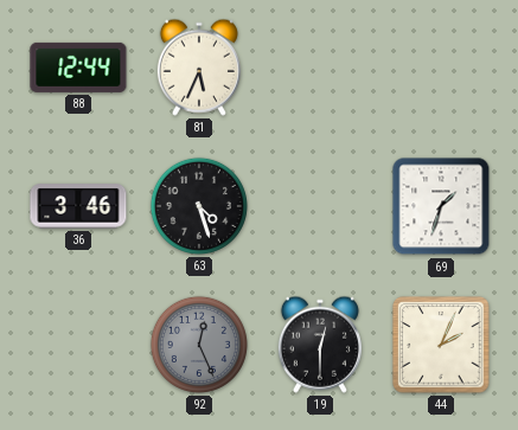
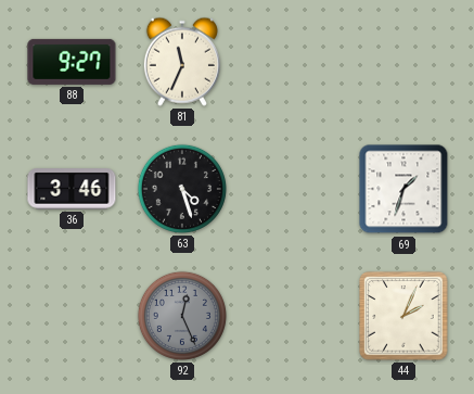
88: 12:44 -> 9:27
81: 5:34 -> 11:34
19: 12:30 -> none
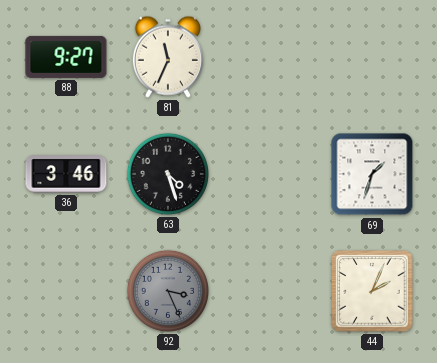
92: 12:26 -> 3:26
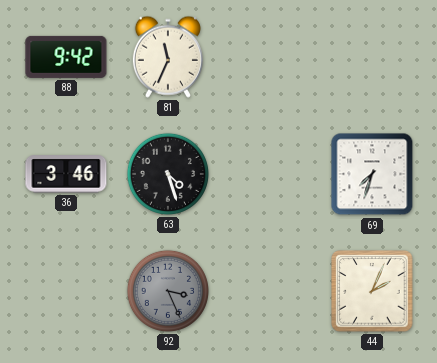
88: 9:27 -> 9:42
69: 1:33 -> 7:33
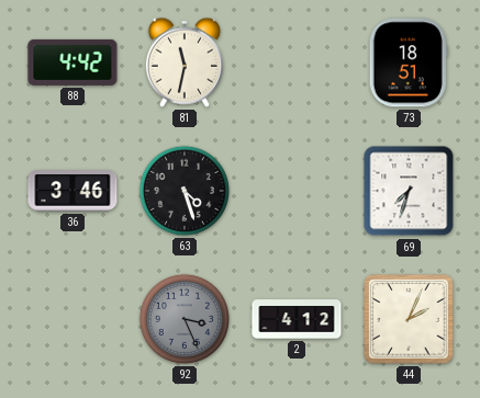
88: 9:42 -> 4:42
81: 11:34 -> 11:32
73: none -> 18:51
2: none -> 4:12
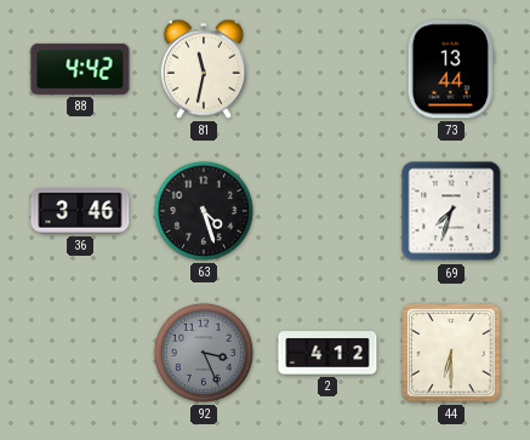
73: 18:51 -> 13:44
44: 2:04 -> 6:30
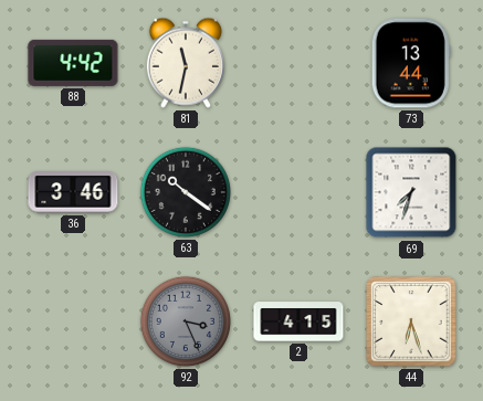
63: 4:27 -> 10:21
2: 4:12 -> 4:15
44: 6:30 -> 6:27
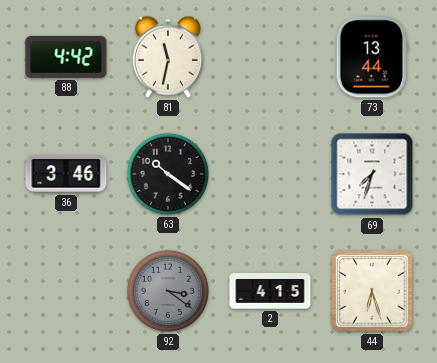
92: 3:26 -> 3:21
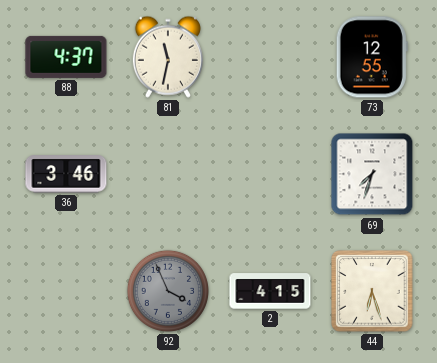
88: 4:42 -> 4:37
73: 13:44 -> 12:55
63: 10:21 -> none
92: 3:21 -> 3:56
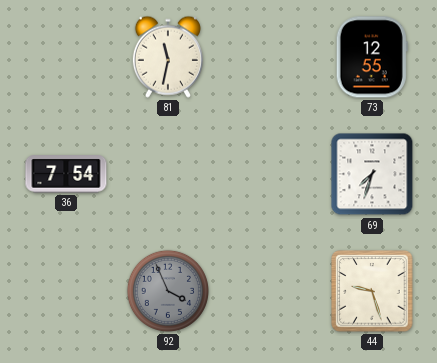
88: 4:37 -> none
36: 3:46 -> 7:54
2: 4:15 -> none
44: 6:27 -> 9:27
